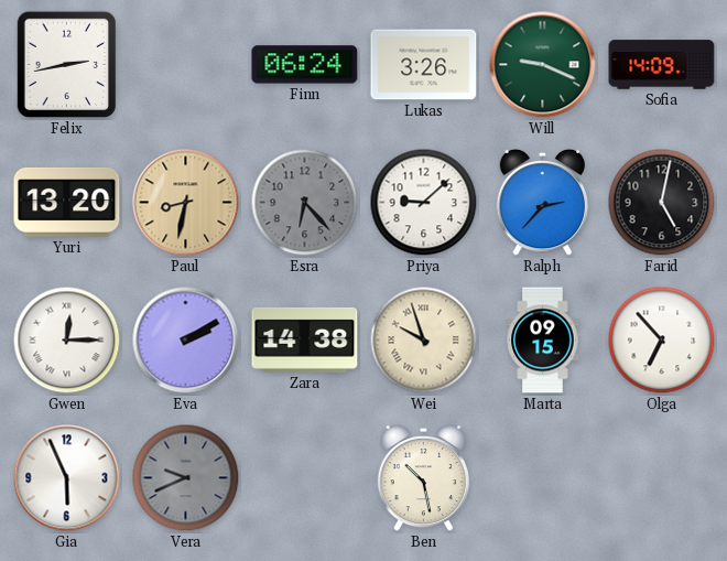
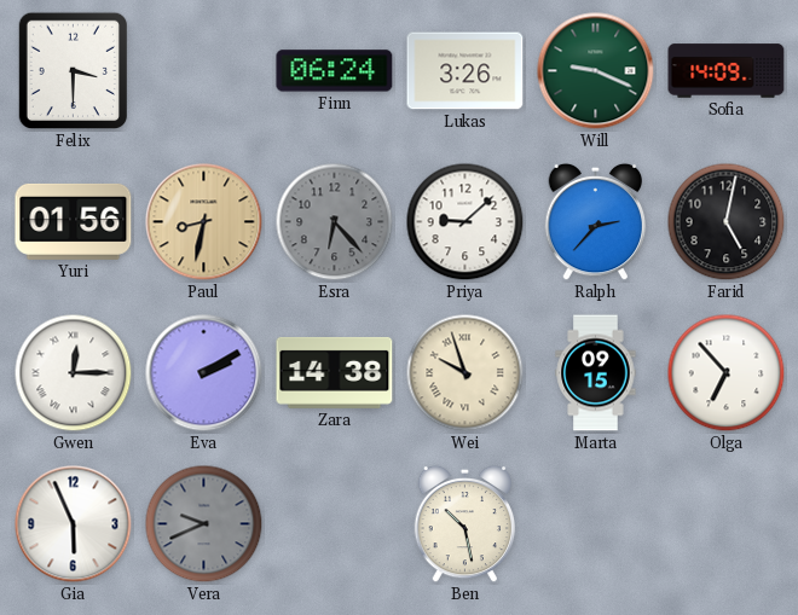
Felix: 2:43 -> 3:30
Yuri: 13:20 -> 01:56
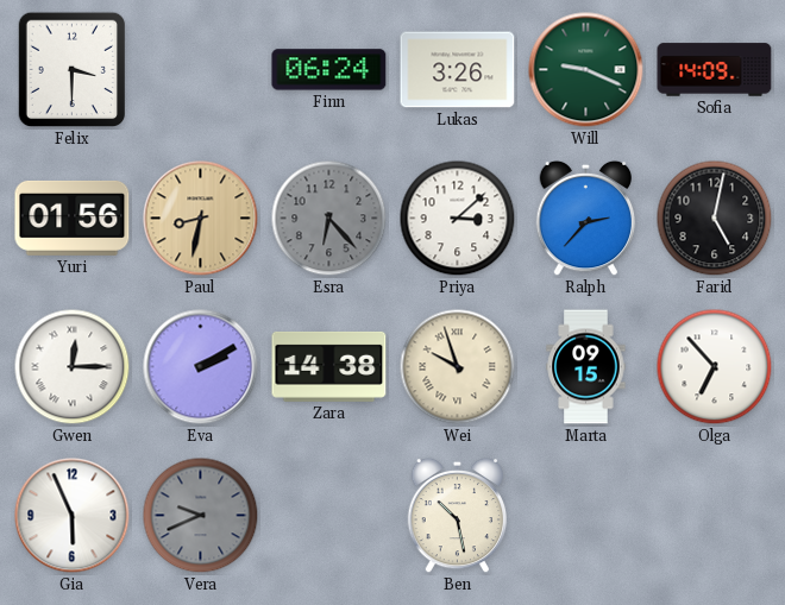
Priya: 9:08 -> 3:08
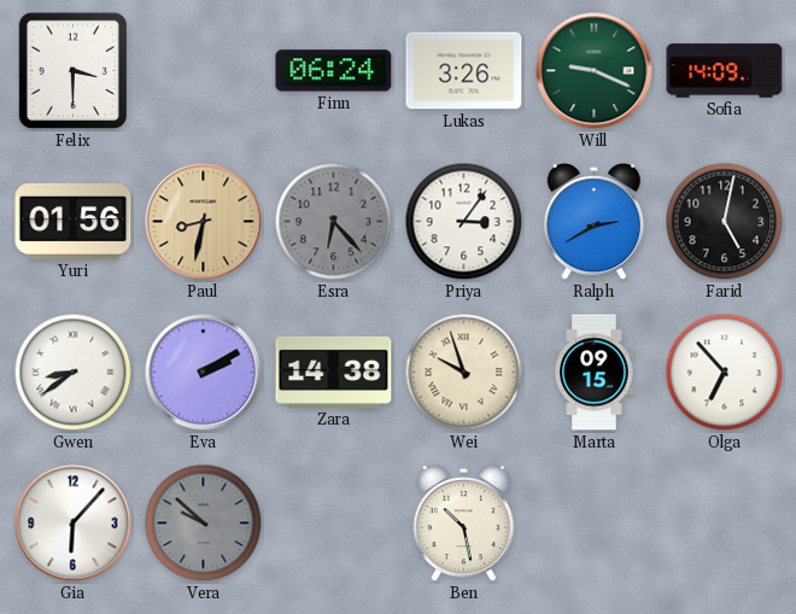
Priya: 3:08 -> 3:06
Ralph: 2:37 -> 2:40
Gwen: 12:15 -> 8:39
Gia: 5:56 -> 6:07
Vera: 9:41 -> 9:52
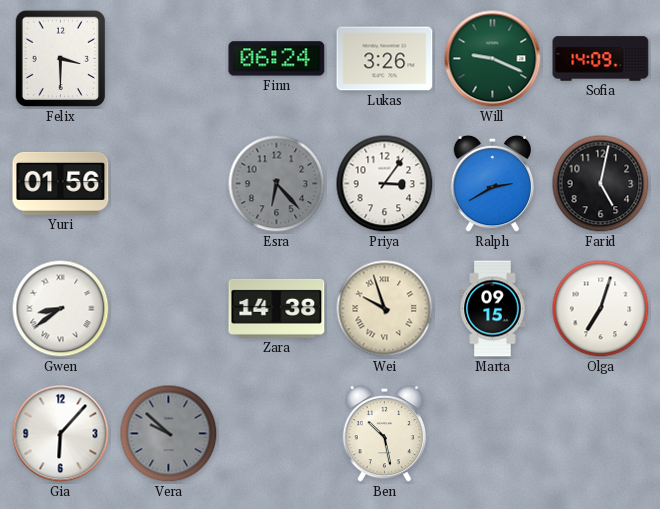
Paul: 8:32 -> none
Eva: 2:10 -> none
Olga: 6:53 -> 7:03
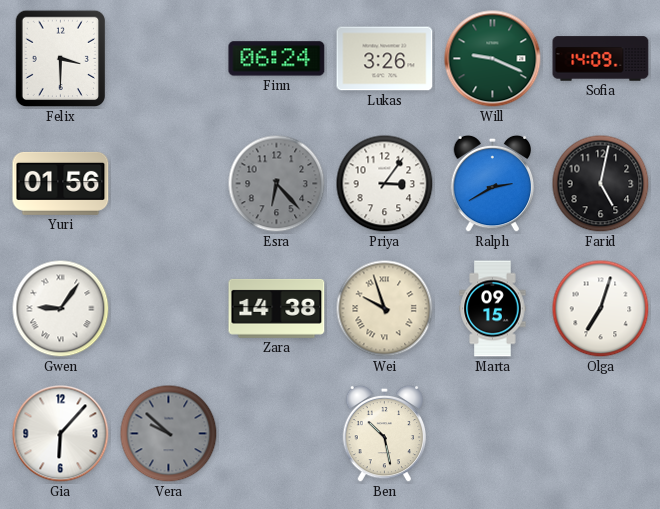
Gwen: 8:39 -> 9:06
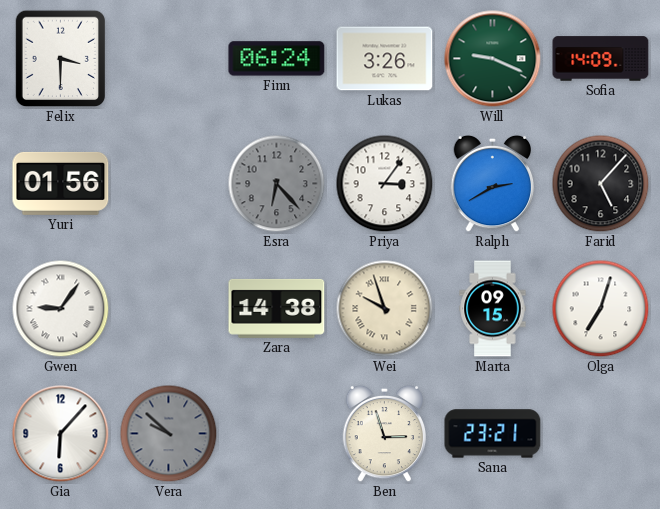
Farid: 5:02 -> 5:07
Ben: 10:28 -> 2:57
Sana: none -> 23:21
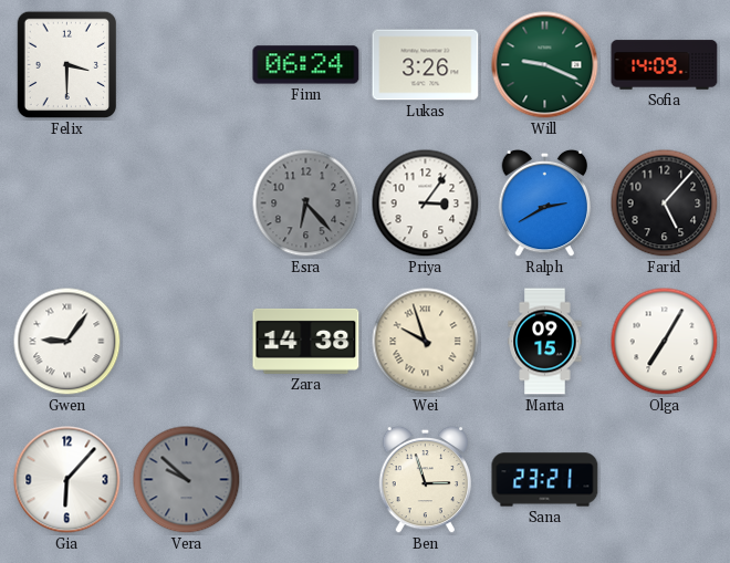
Yuri: 01:56 -> none
Olga: 7:03 -> 7:05
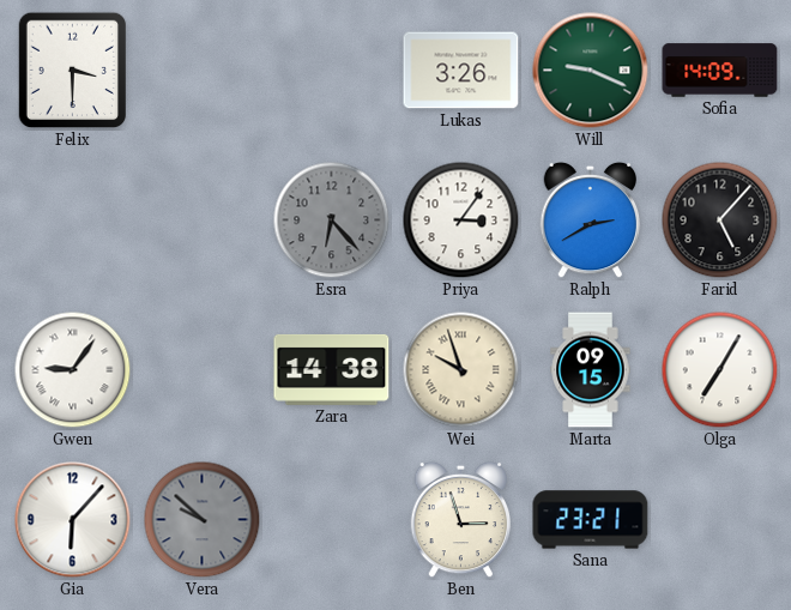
Finn: 06:24 -> none
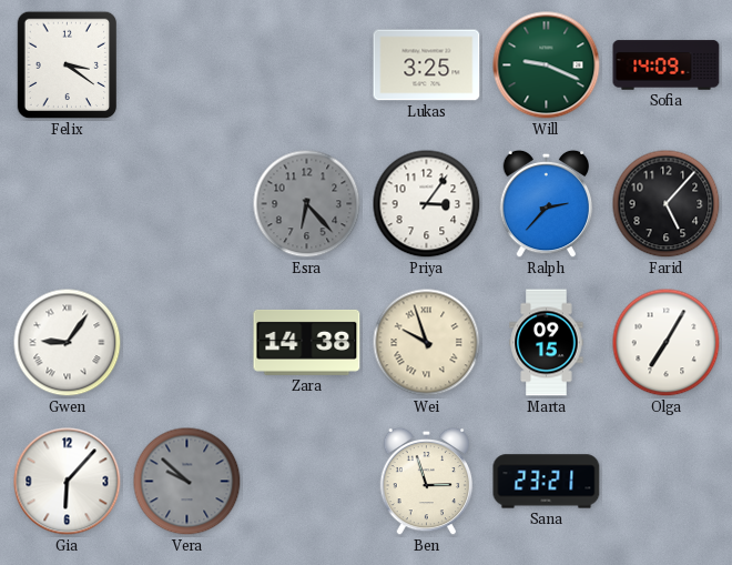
Felix: 3:30 -> 3:21
Lukas: 3:26 -> 3:25
Ralph: 2:40 -> 2:37
